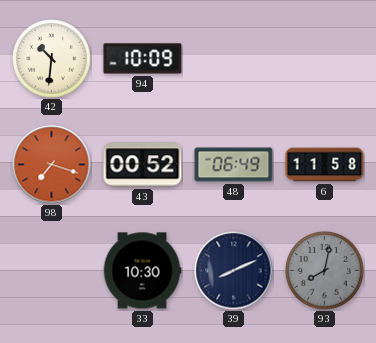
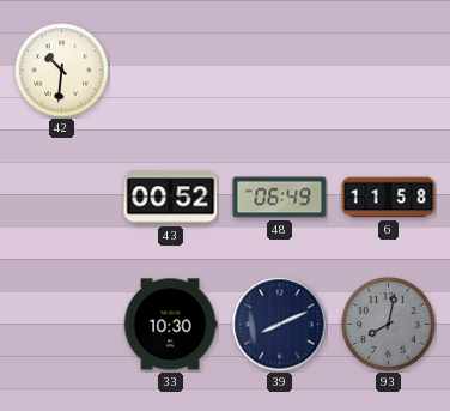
94: 10:09 -> none
98: 7:18 -> none
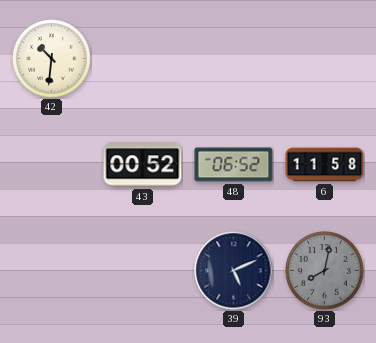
48: 06:49 -> 06:52
33: 10:30 -> none
39: 8:11 -> 5:11
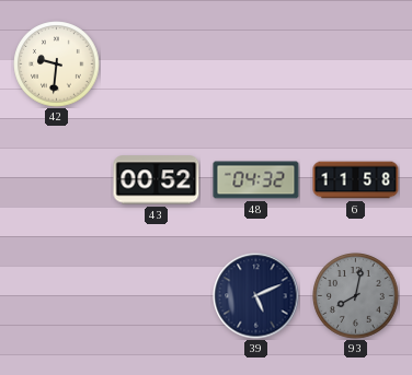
42: 10:31 -> 9:31
48: 06:52 -> 04:32
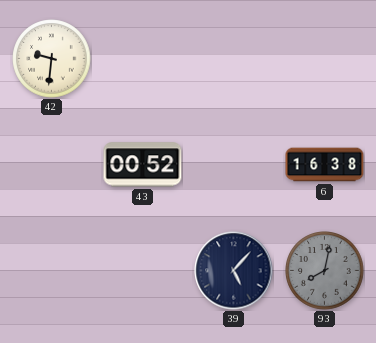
48: 04:32 -> none
6: 11:58 -> 16:38
39: 5:11 -> 5:07
